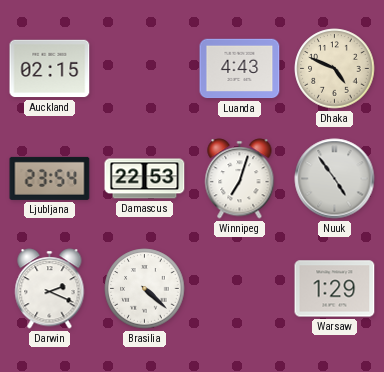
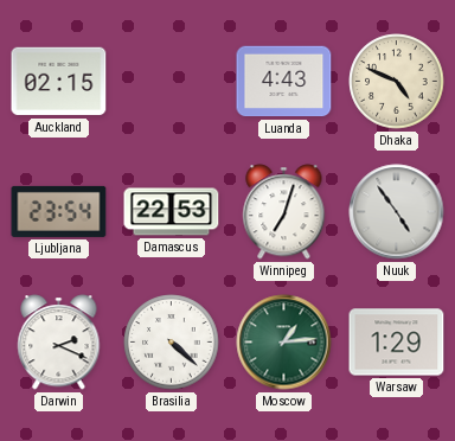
Moscow: none -> 1:14
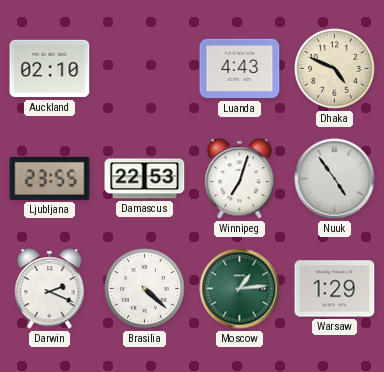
Auckland: 02:15 -> 02:10
Ljubljana: 23:54 -> 23:55
